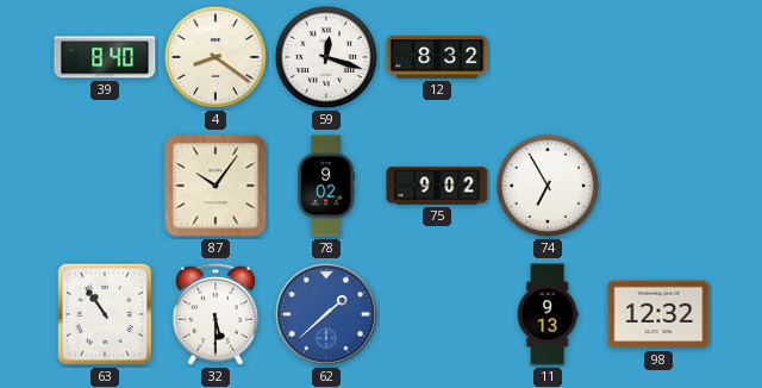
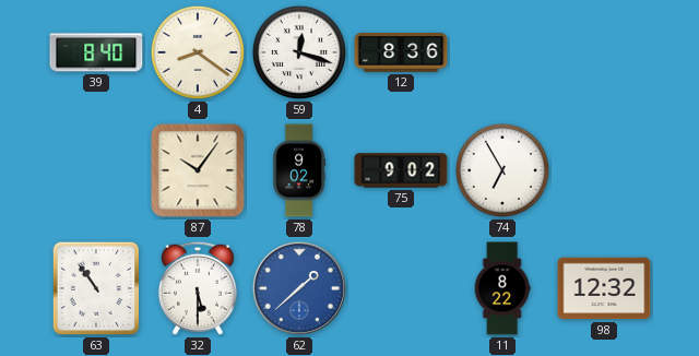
12: 8:32 -> 8:36
11: 9:13 -> 8:22
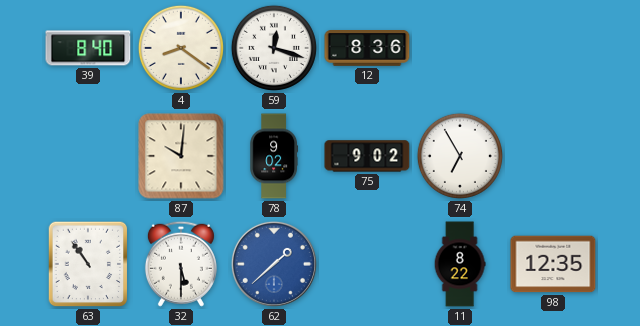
87: 10:06 -> 10:01
98: 12:32 -> 12:35
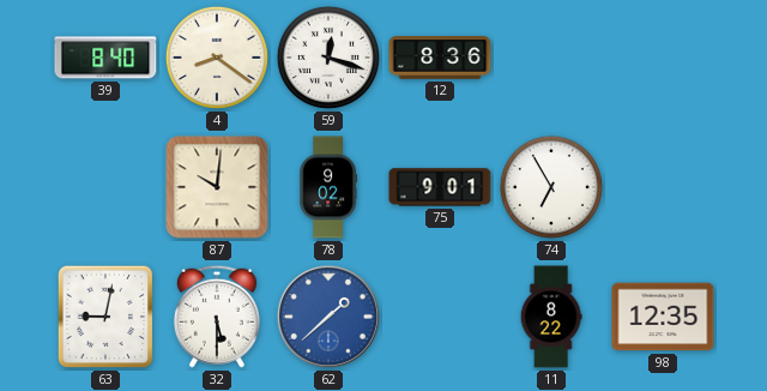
75: 9:02 -> 9:01
63: 10:54 -> 9:02
